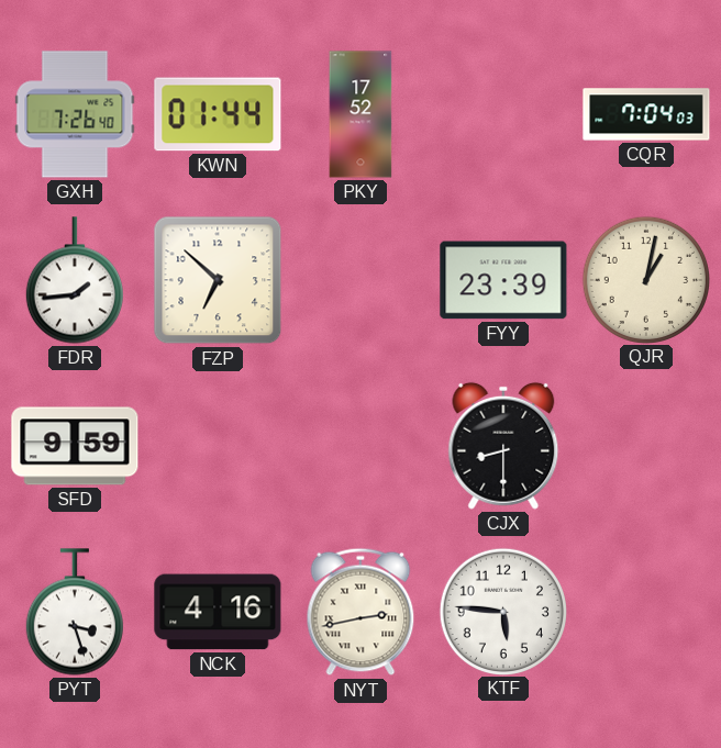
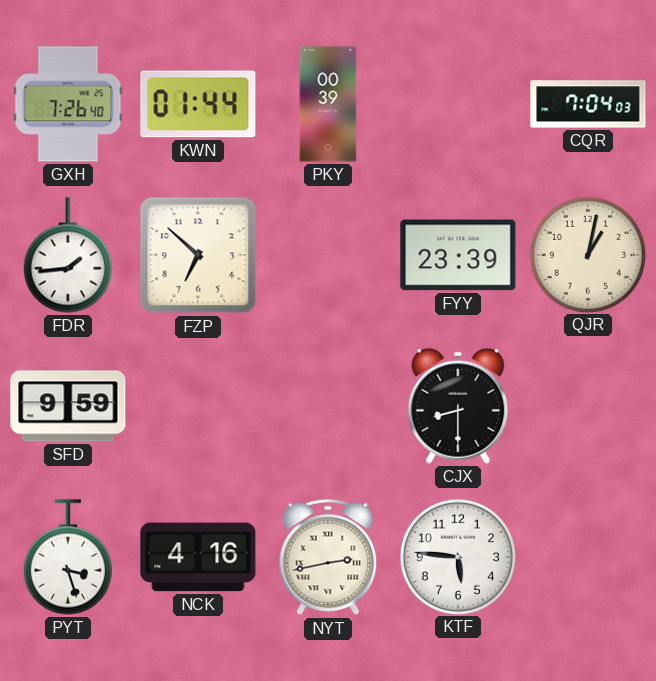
PKY: 17:52 -> 00:39
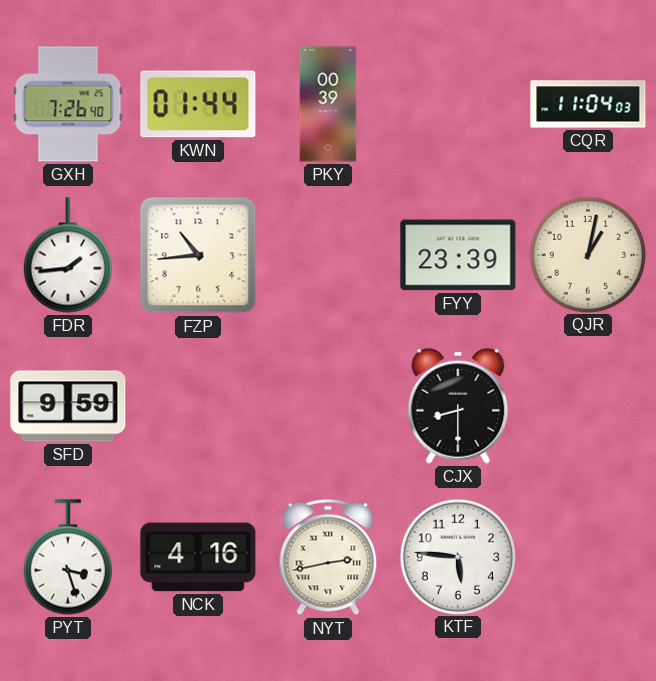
CQR: 7:04 -> 11:04
FZP: 6:52 -> 10:44
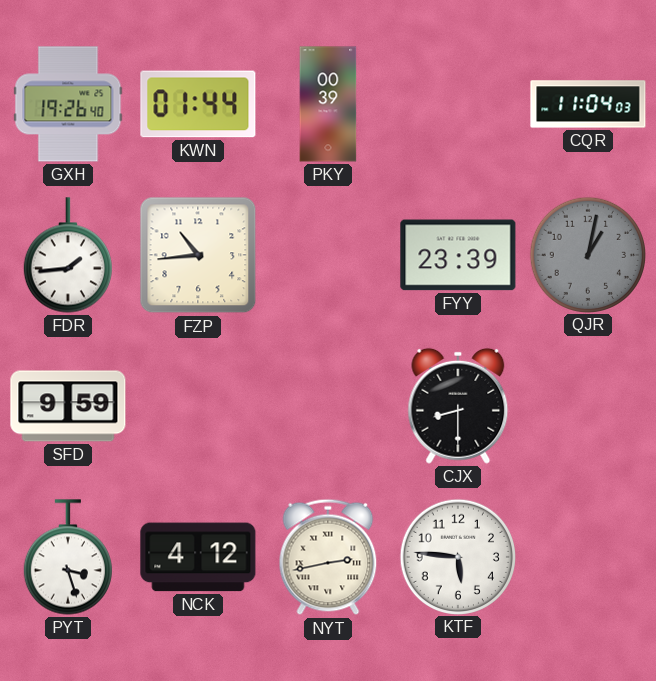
GXH: 7:26 -> 19:26
QJR dial: cream -> grey
NCK: 4:16 -> 4:12
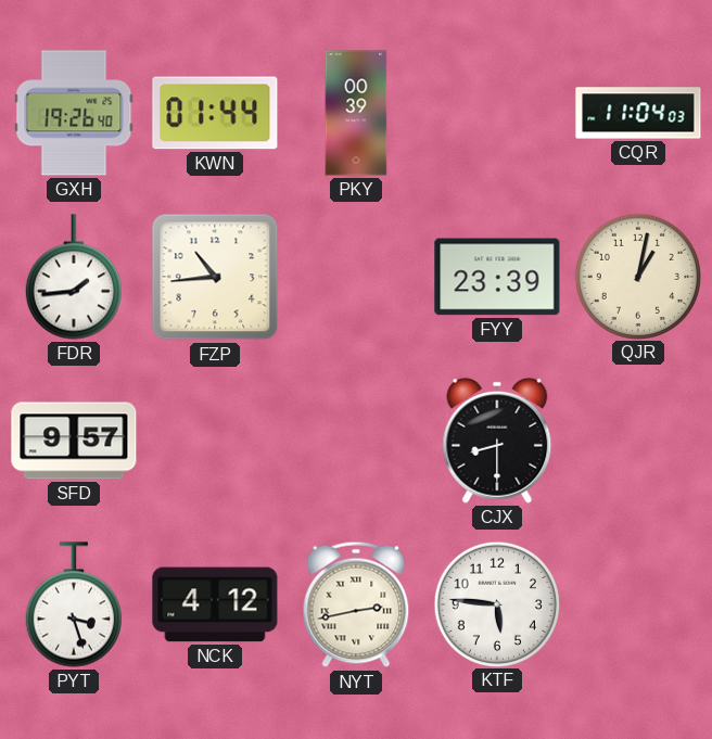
QJR dial: grey -> cream
SFD: 9:59 -> 9:57
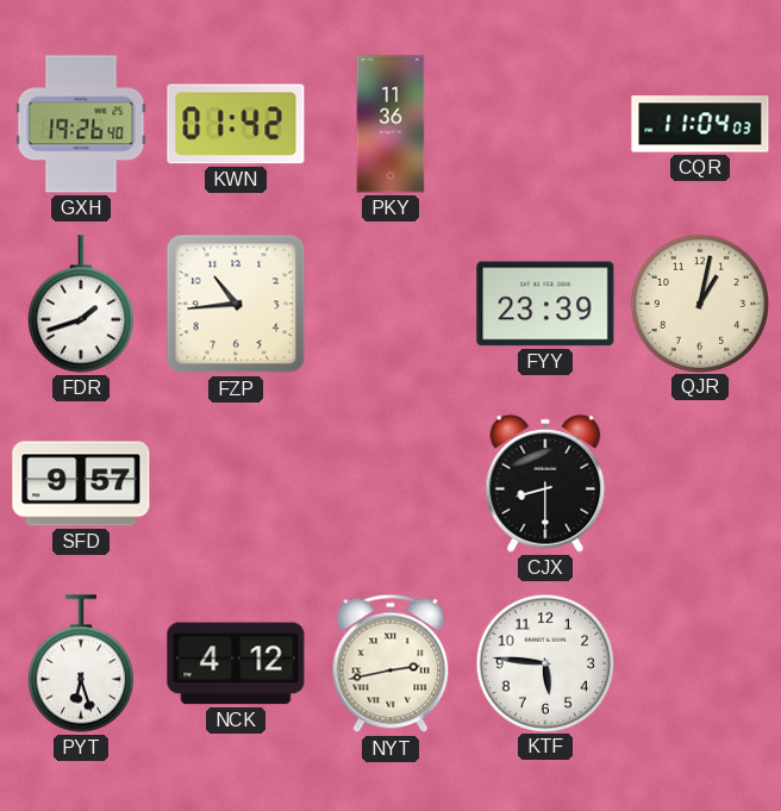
KWN: 01:44 -> 01:42
PKY: 00:39 -> 11:36
FDR: 1:44 -> 1:42
PYT: 3:27 -> 6:27
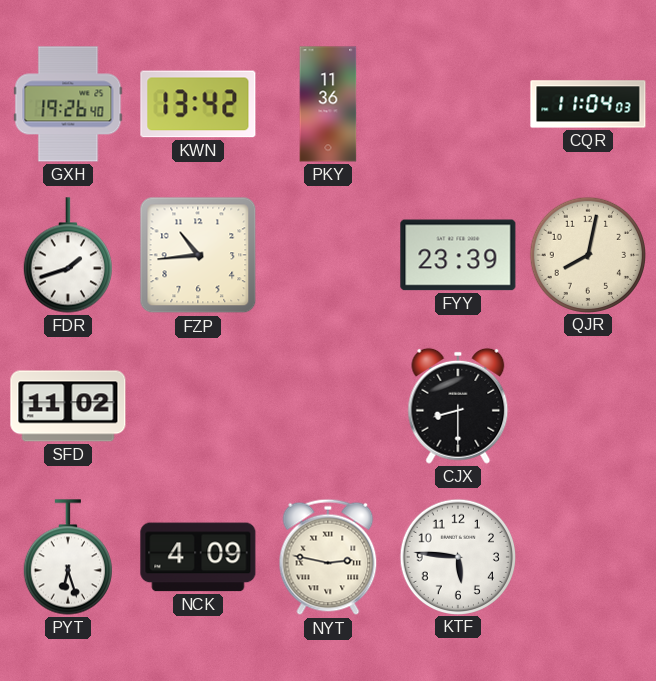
KWN: 01:42 -> 13:42
QJR: 1:02 -> 8:02
SFD: 9:57 -> 11:02
NCK: 4:12 -> 4:09
NYT: 2:43 -> 2:47
